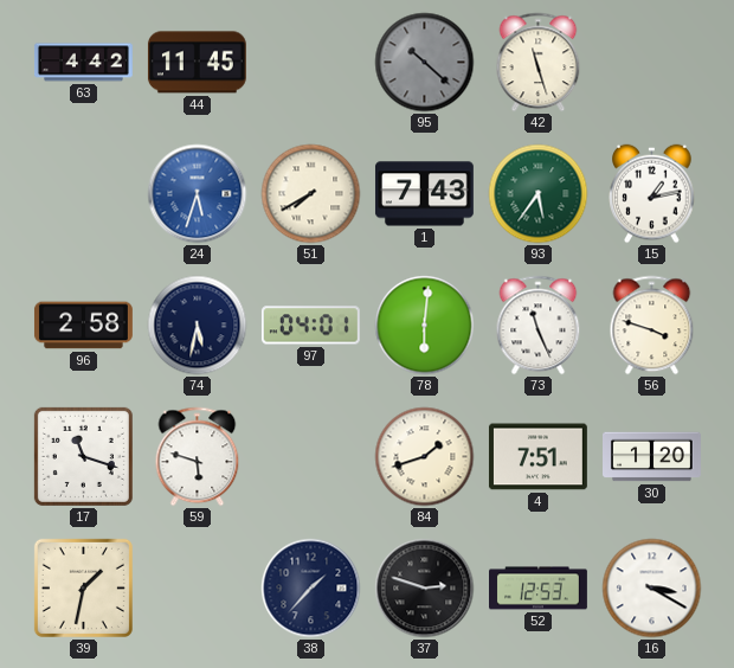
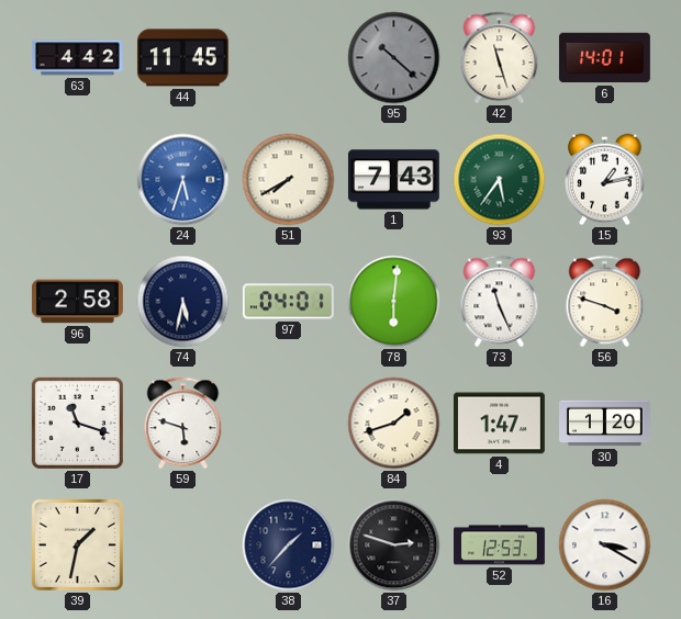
6: none -> 14:01
4: 7:51 -> 1:47
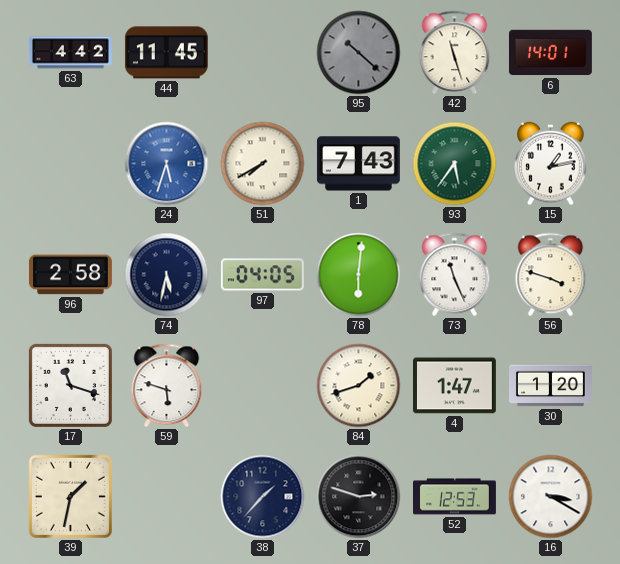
97: 04:01 -> 04:05
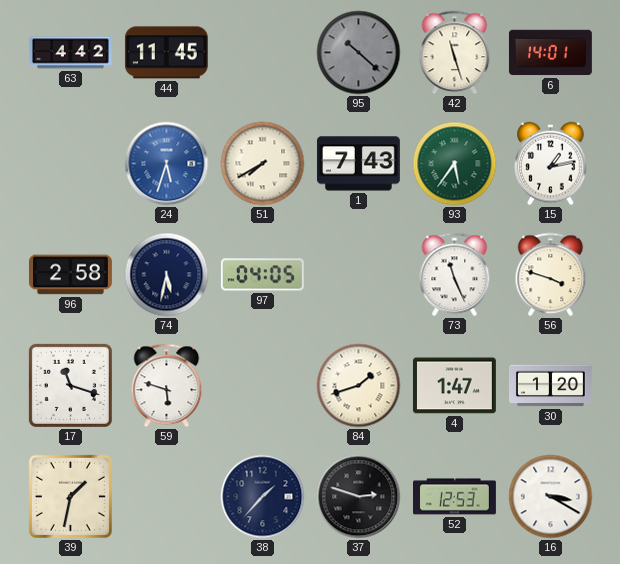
78: 6:01 -> none
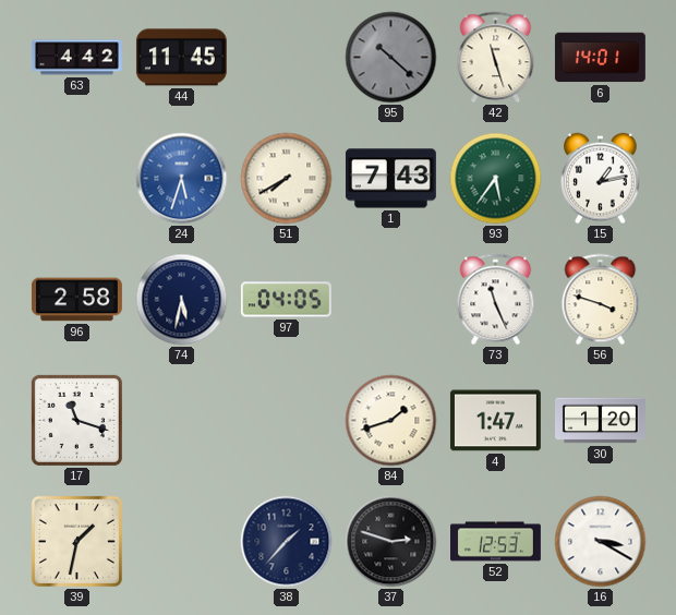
59: 5:48 -> none
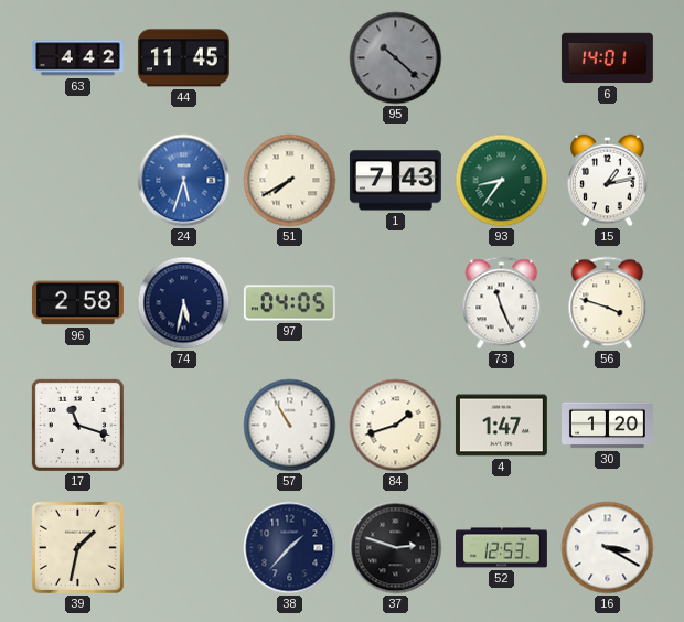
42: 11:27 -> none
93: 5:36 -> 8:36
57: none -> 10:55
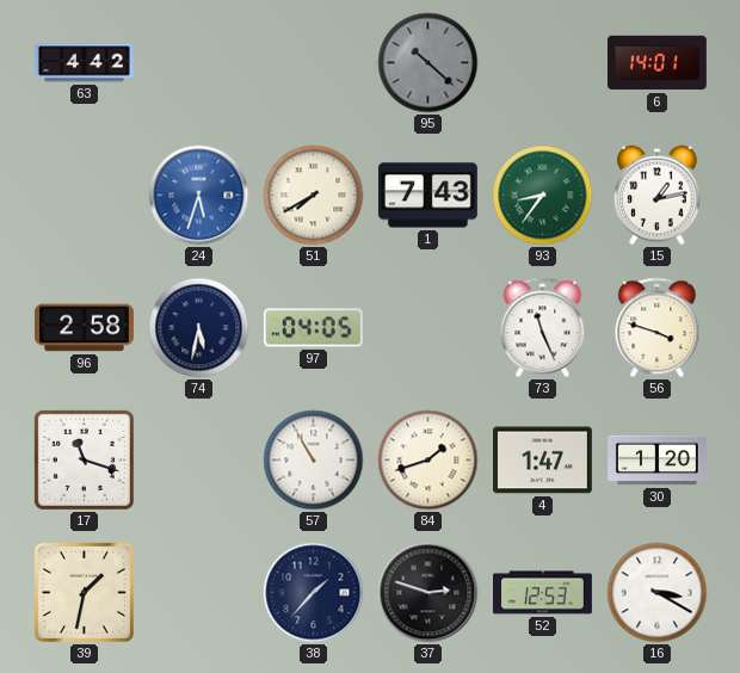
44: 11:45 -> none
